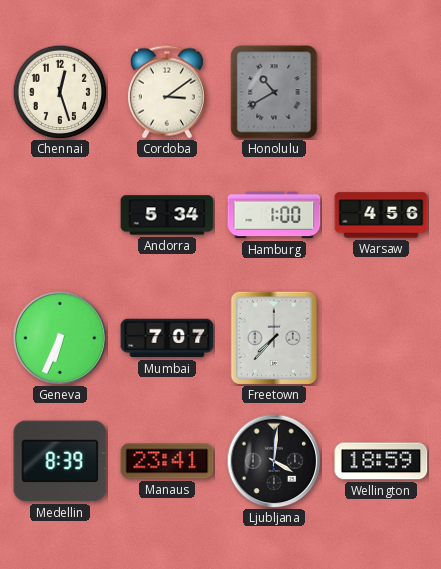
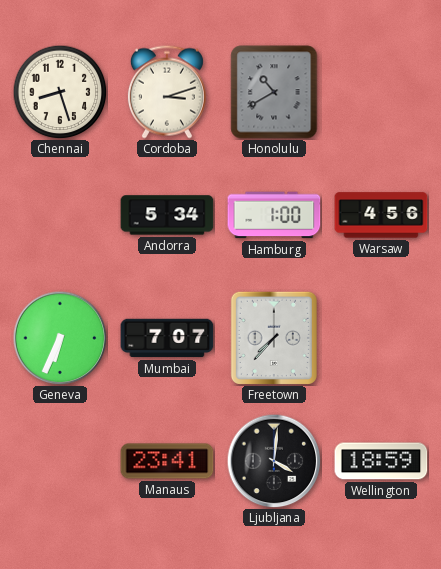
Chennai: 12:27 -> 8:27
Cordoba: 3:09 -> 3:12
Medellin: 8:39 -> none
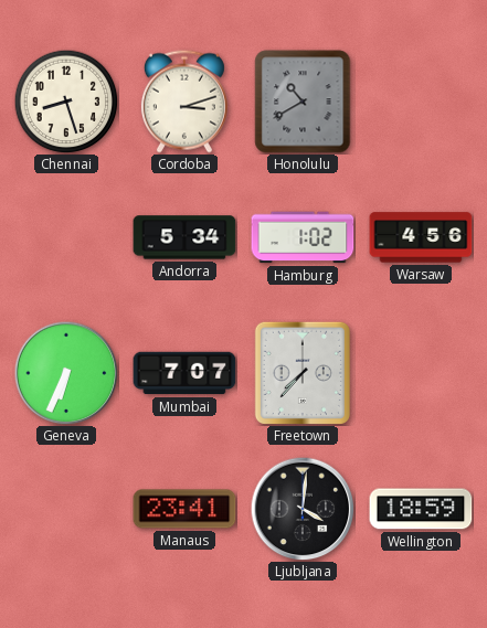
Hamburg: 1:00 -> 1:02
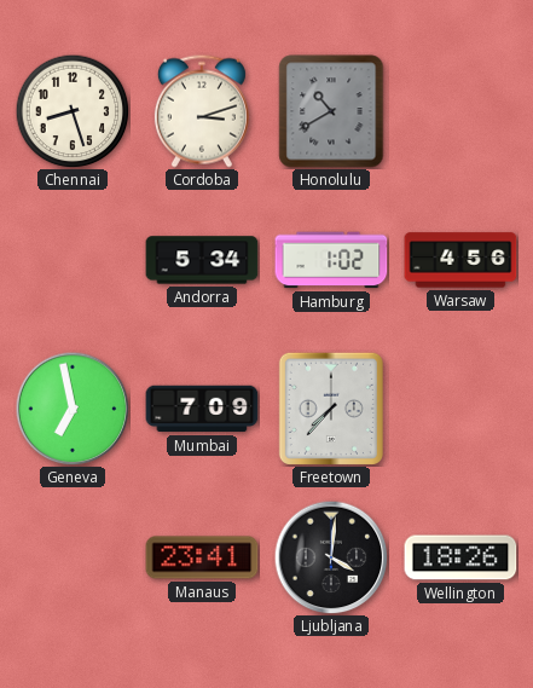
Geneva: 6:34 -> 6:58
Mumbai: 7:07 -> 7:09
Wellington: 18:59 -> 18:26
